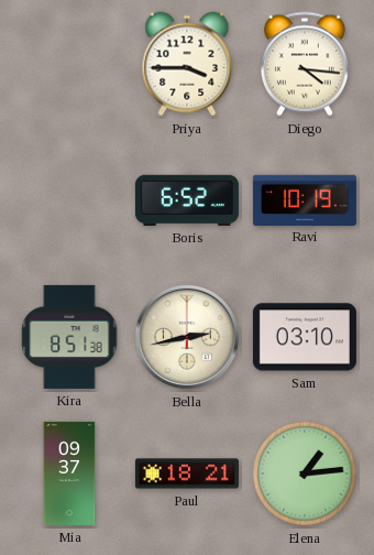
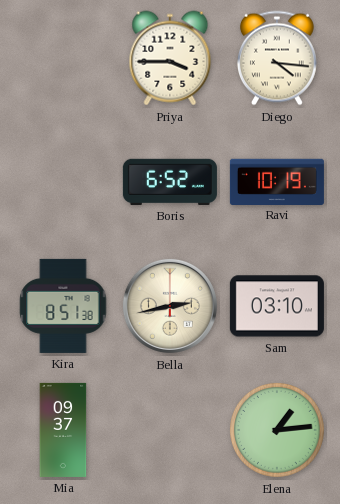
Paul: 18:21 -> none
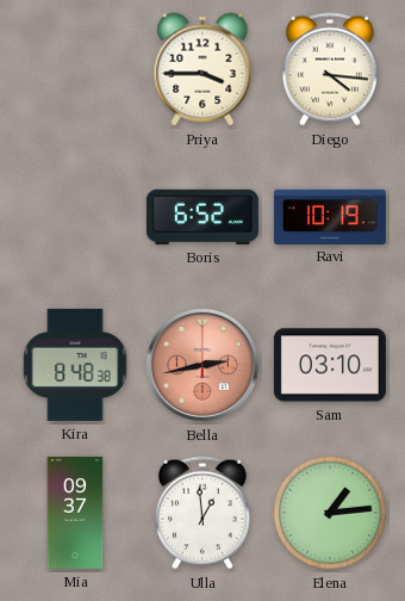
Kira: 8:51 -> 8:48
Bella dial: cream -> salmon
Ulla: none -> 12:59
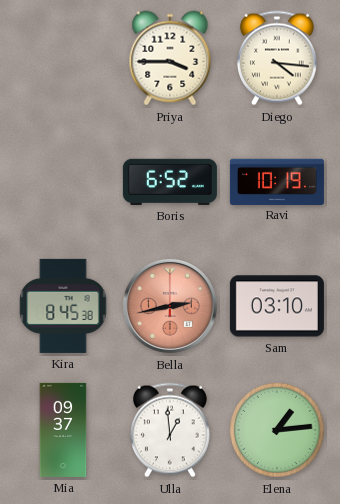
Kira: 8:48 -> 8:45
